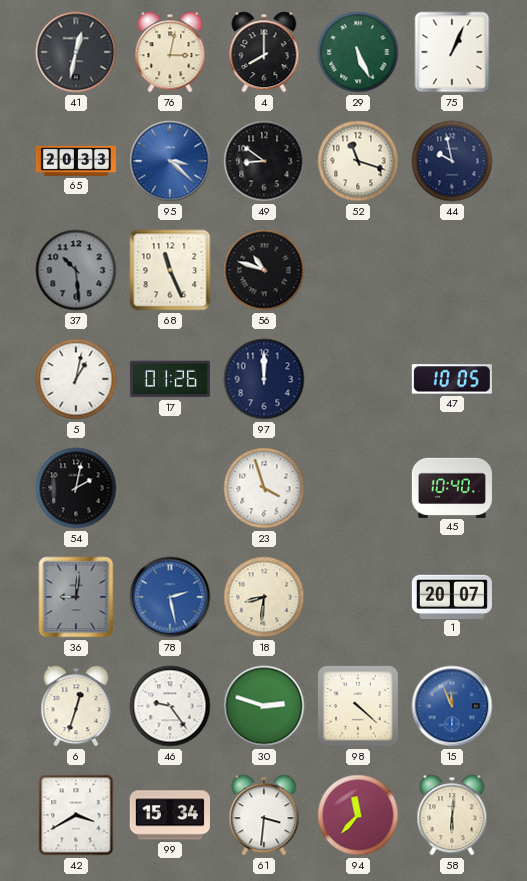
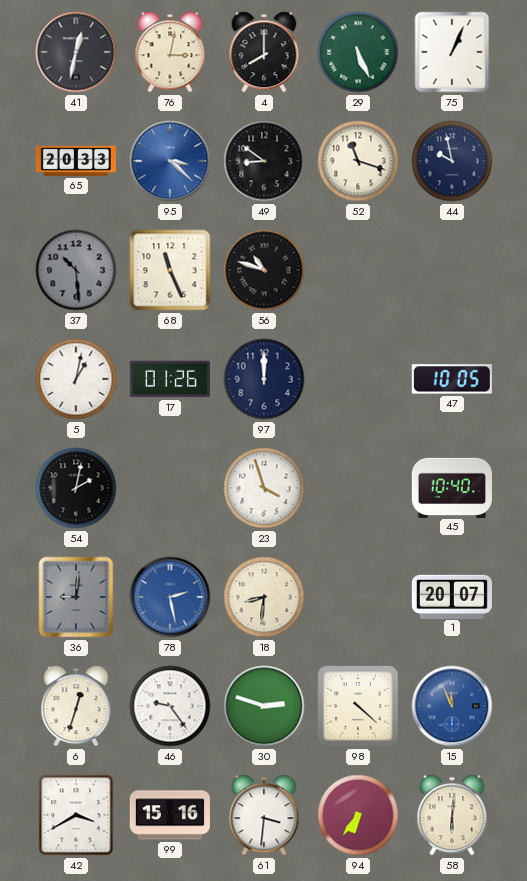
99: 15:34 -> 15:16
94: 11:37 -> 6:36
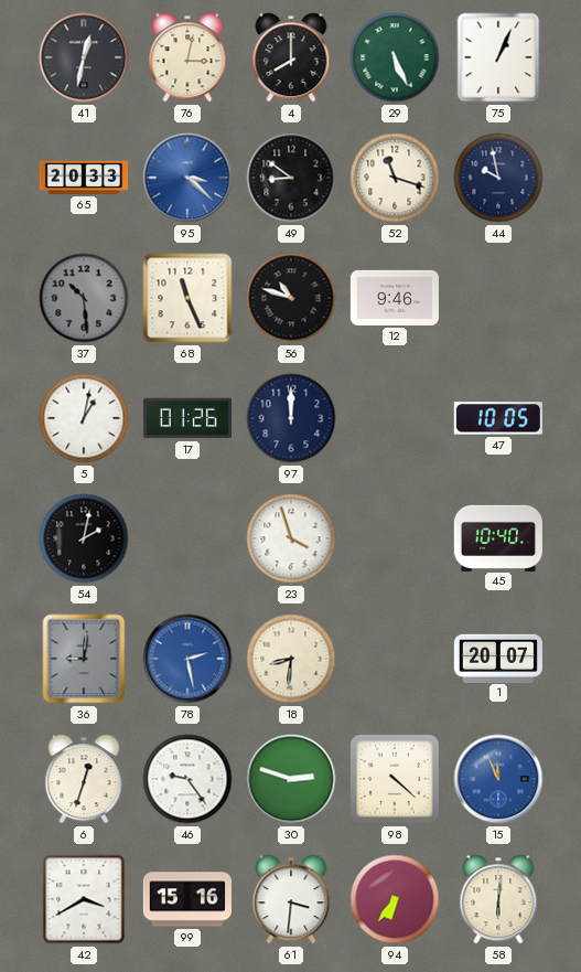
12: none -> 9:46
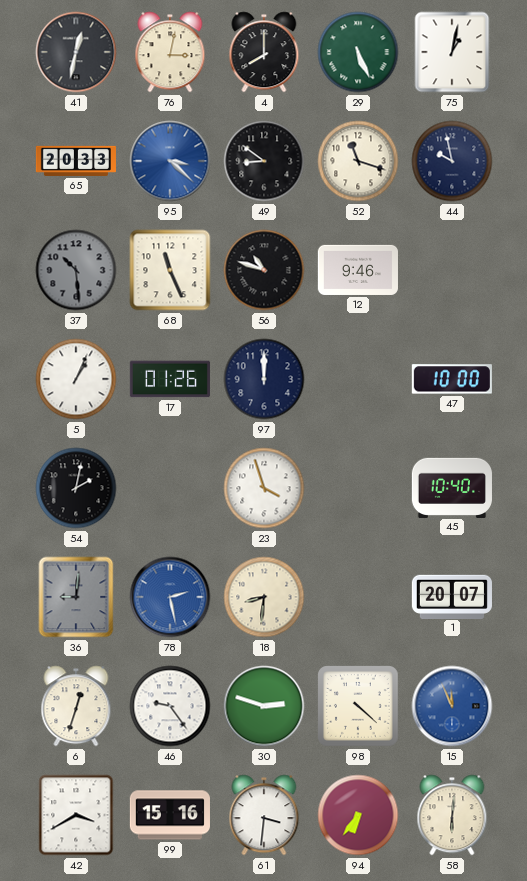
75: 1:04 -> 1:02
5: 1:02 -> 1:04
47: 10:05 -> 10:00
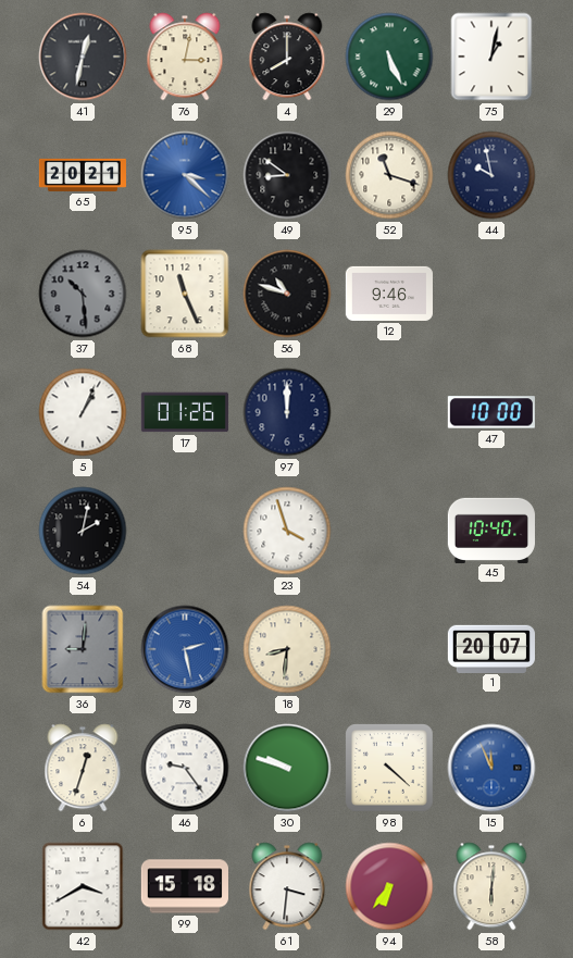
65: 20:33 -> 20:21
30: 2:48 -> 9:48
99: 15:16 -> 15:18
